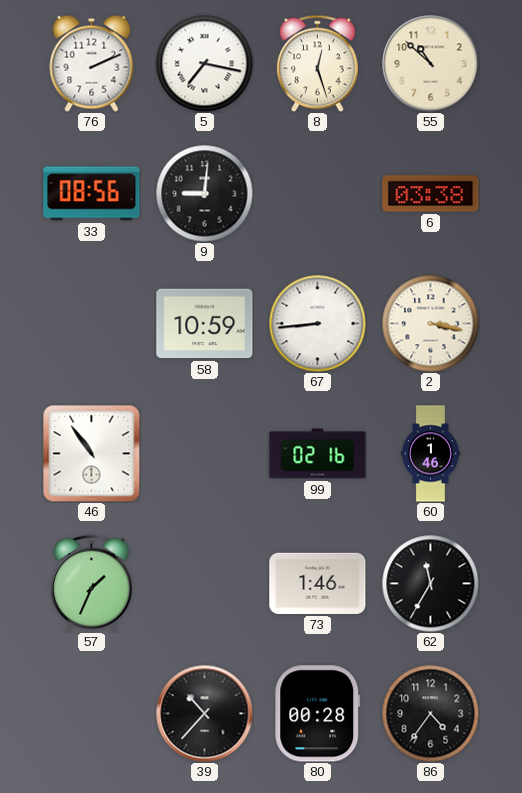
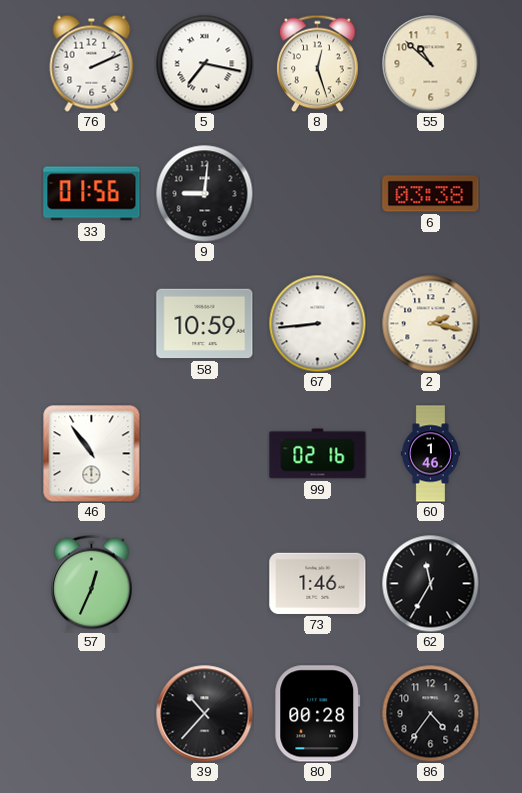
33: 08:56 -> 01:56
2: 3:17 -> 2:17
57: 1:34 -> 12:34
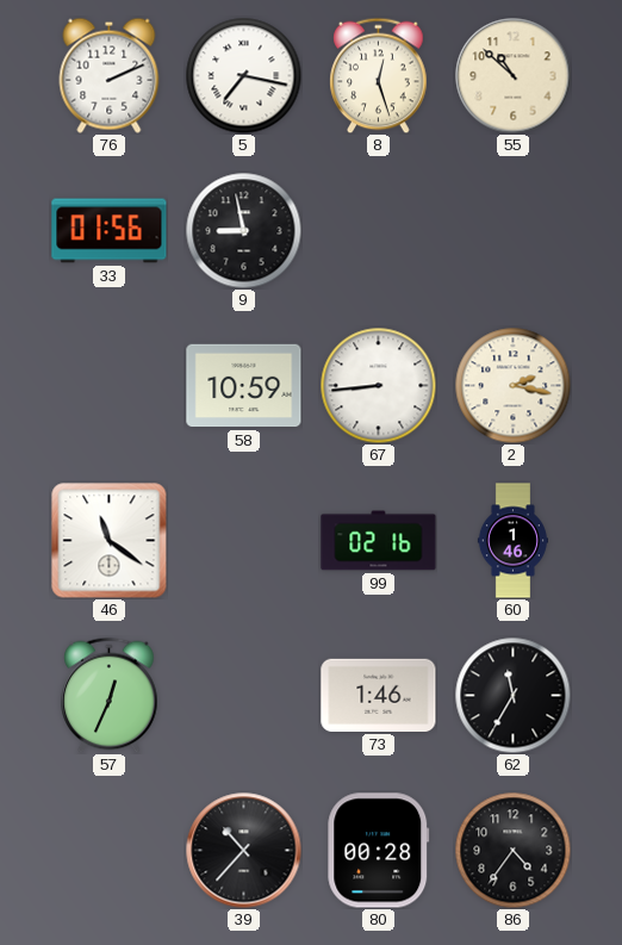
9: 9:01 -> 8:58
6: 03:38 -> none
46: 10:54 -> 11:21
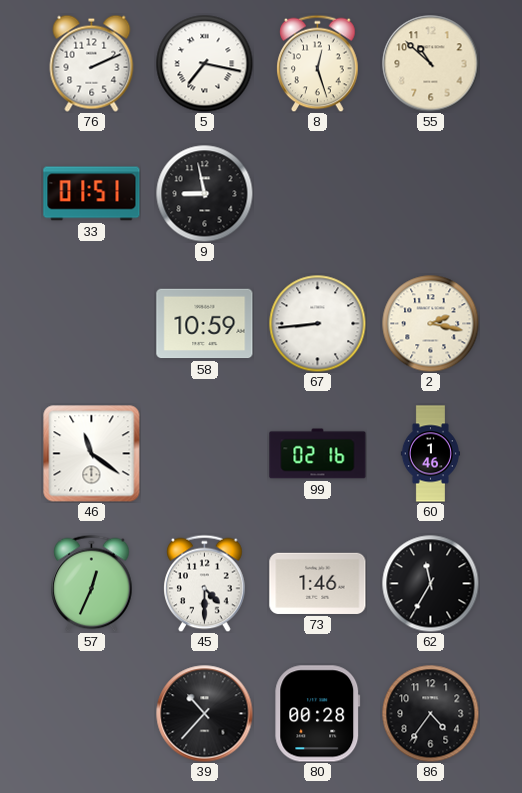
33: 01:56 -> 01:51
45: none -> 4:30
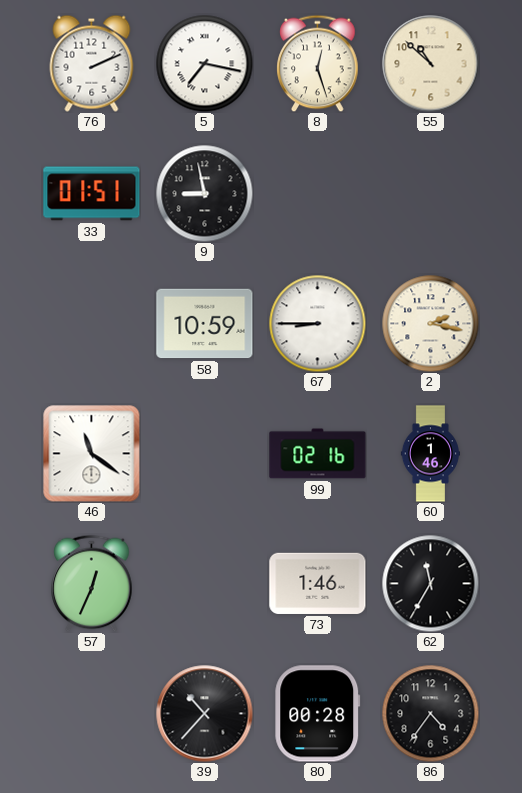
67: 8:44 -> 8:45
45: 4:30 -> none
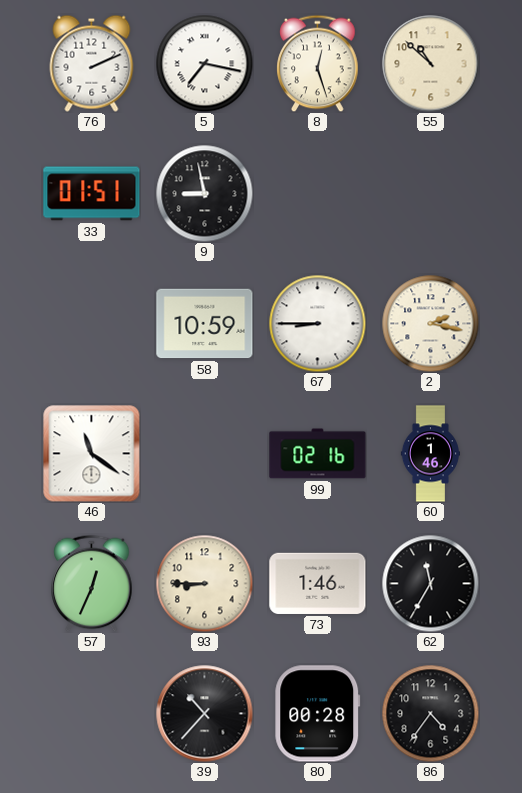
93: none -> 8:45
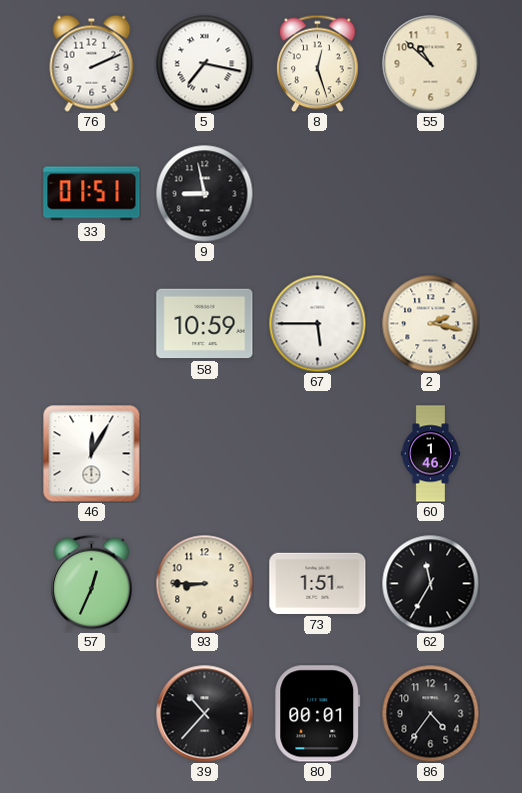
67: 8:45 -> 5:45
46: 11:21 -> 12:05
99: 02:16 -> none
73: 1:46 -> 1:51
80: 00:28 -> 00:01
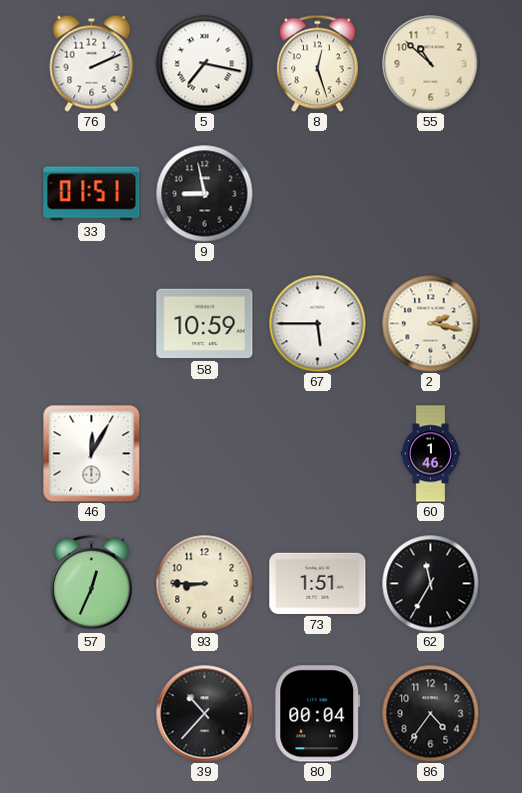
80: 00:01 -> 00:04
